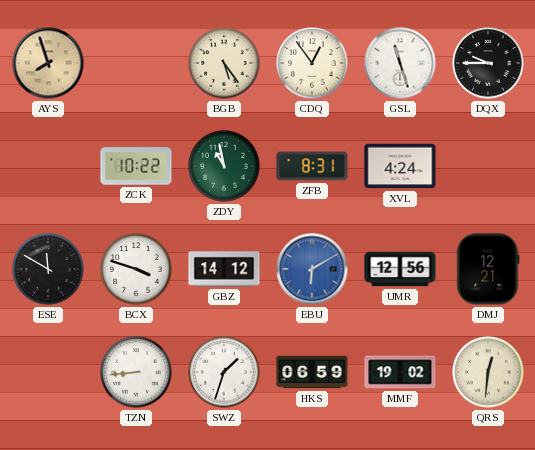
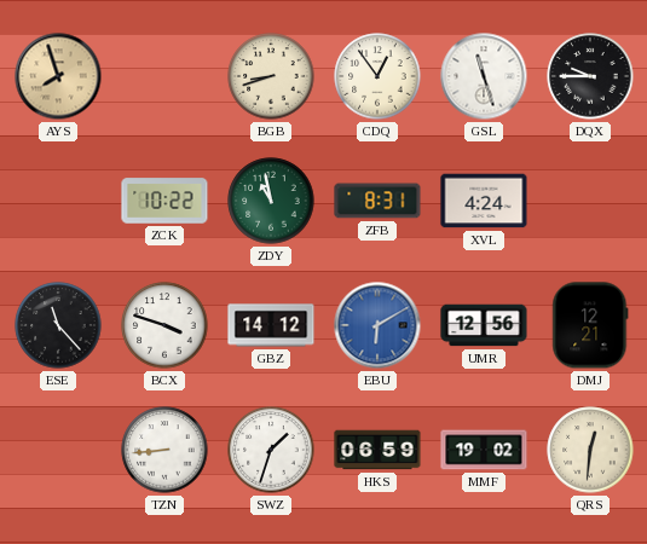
BGB: 5:24 -> 8:42
ESE: 11:50 -> 11:23
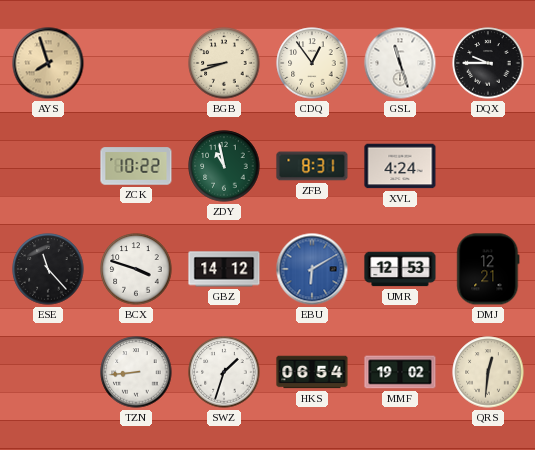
UMR: 12:56 -> 12:53
HKS: 06:59 -> 06:54
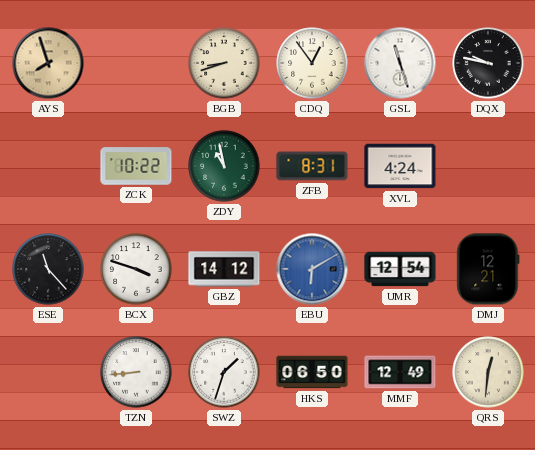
DQX: 9:45 -> 9:47
UMR: 12:53 -> 12:54
HKS: 06:54 -> 06:50
MMF: 19:02 -> 12:49
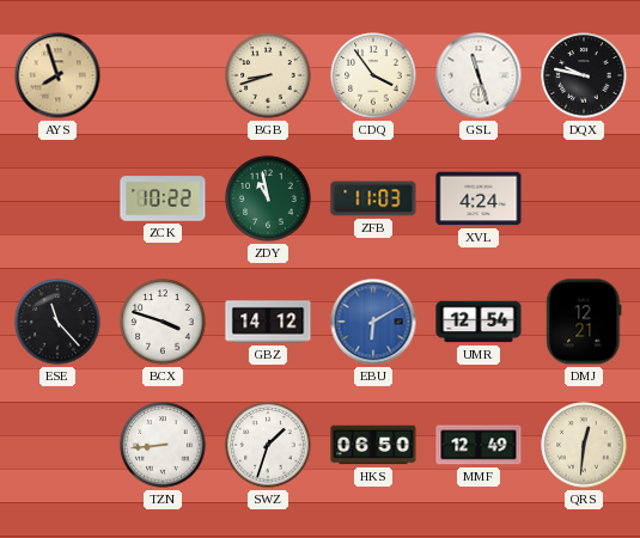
CDQ: 12:54 -> 3:54
ZFB: 8:31 -> 11:03
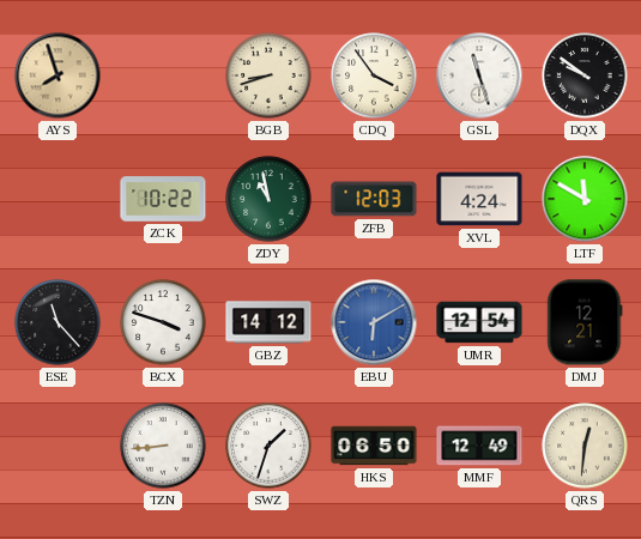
DQX: 9:47 -> 9:51
ZFB: 11:03 -> 12:03
LTF: none -> 11:50
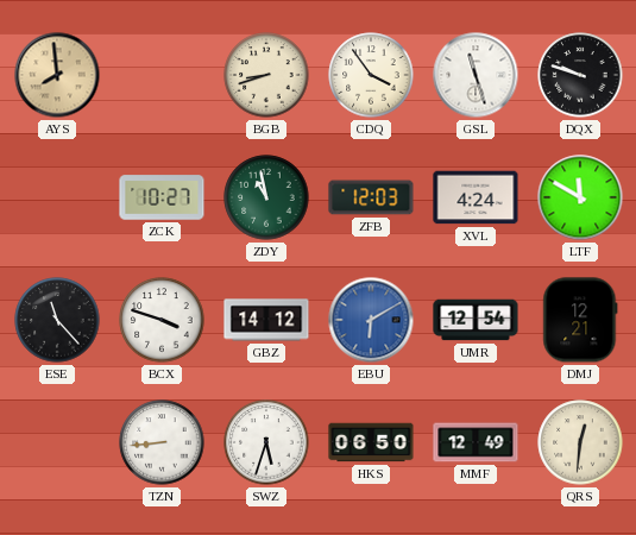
AYS: 7:57 -> 7:59
DQX: 9:51 -> 9:48
ZCK: 10:22 -> 10:27
SWZ: 1:33 -> 5:33
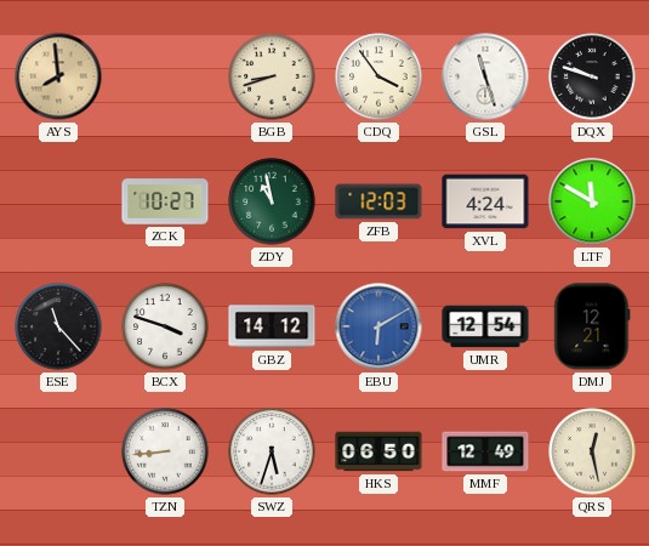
QRS: 12:31 -> 12:28
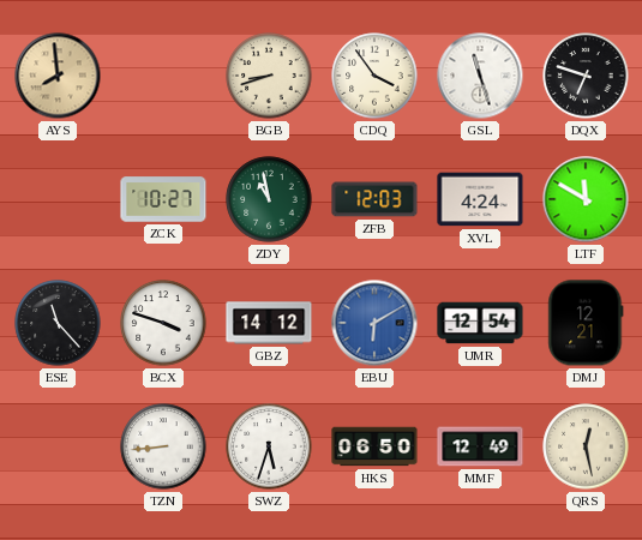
DQX: 9:48 -> 6:48
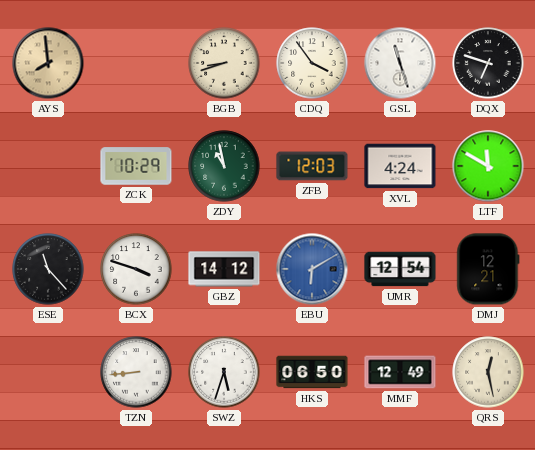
ZCK: 10:27 -> 10:29
